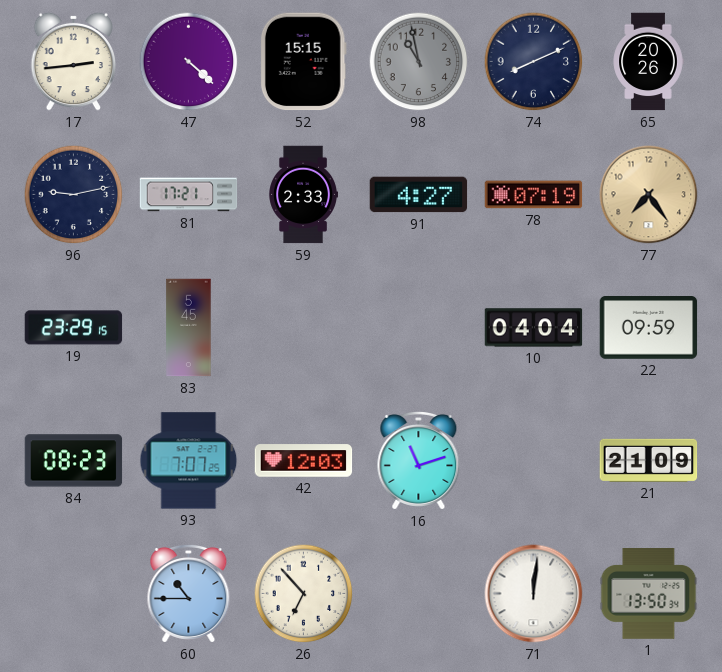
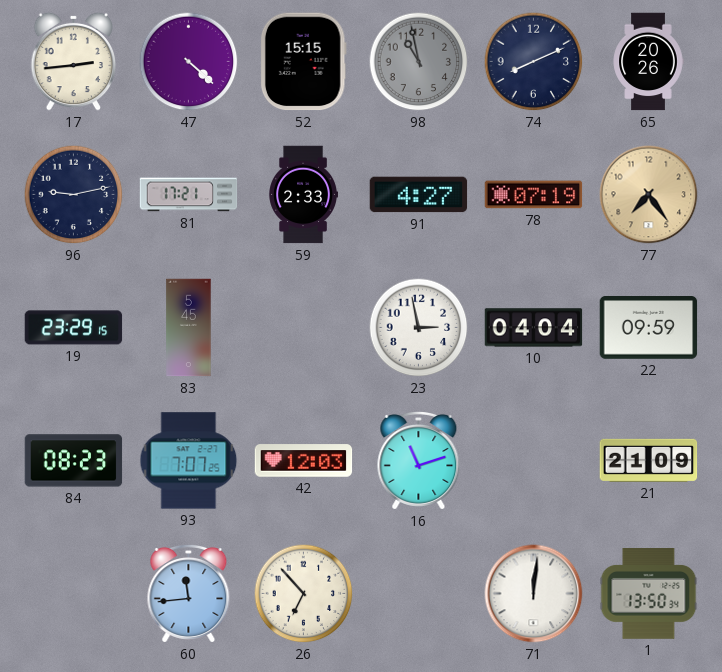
23: none -> 2:58
60: 10:45 -> 11:44
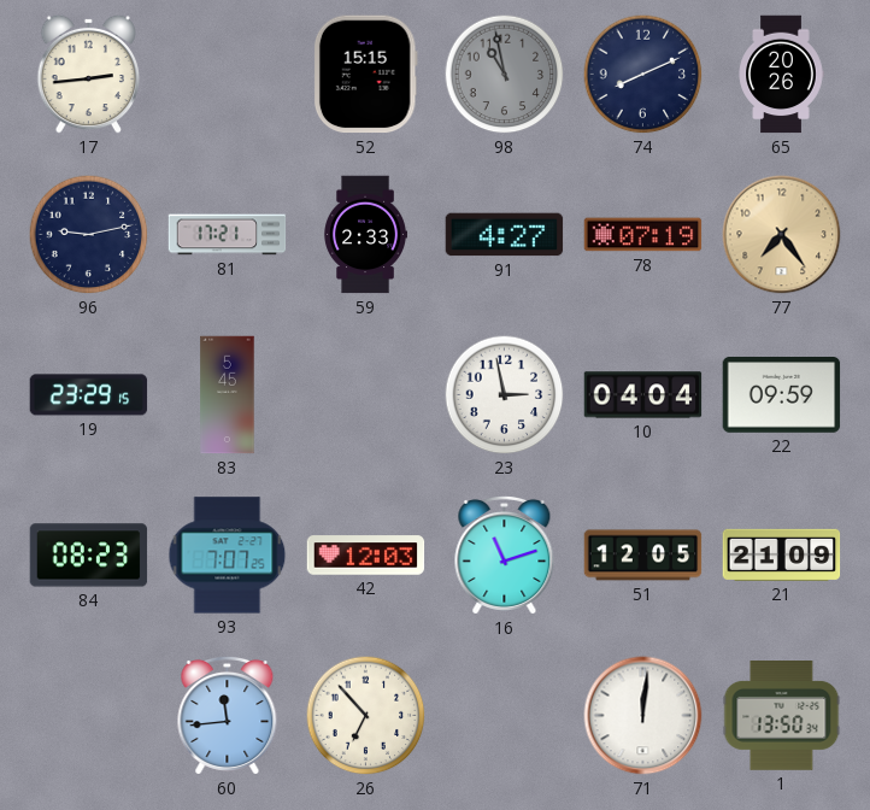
47: 4:22 -> none
51: none -> 12:05
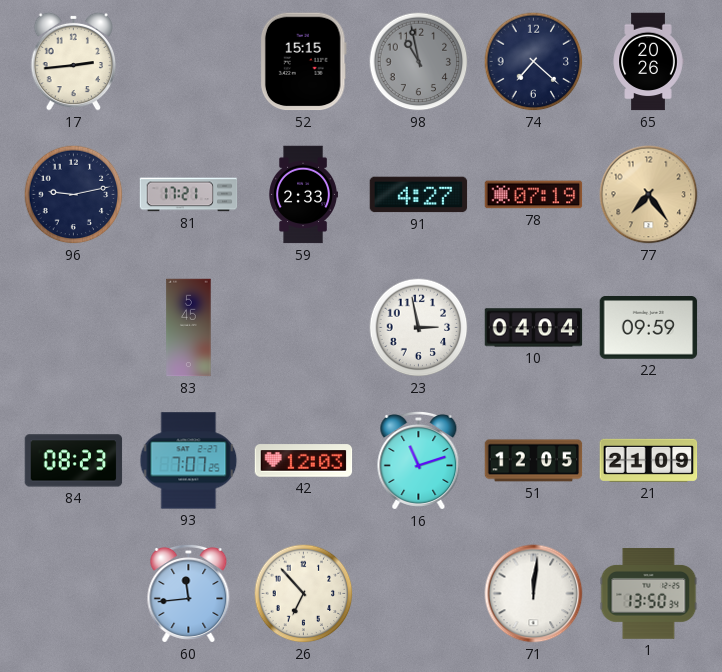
74: 8:11 -> 7:22
19: 23:29 -> none
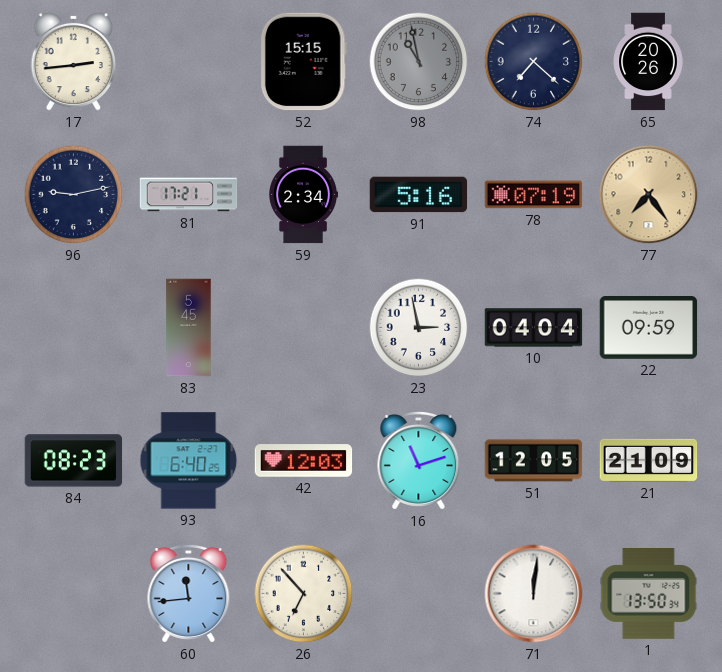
59: 2:33 -> 2:34
91: 4:27 -> 5:16
93: 7:07 -> 6:40
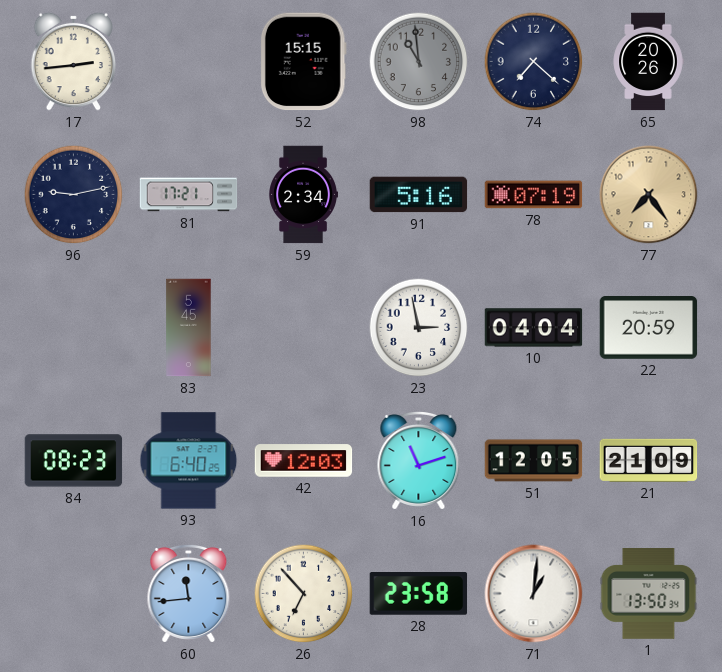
98: 10:58 -> 10:59
22: 09:59 -> 20:59
28: none -> 23:58
71: 12:01 -> 1:01
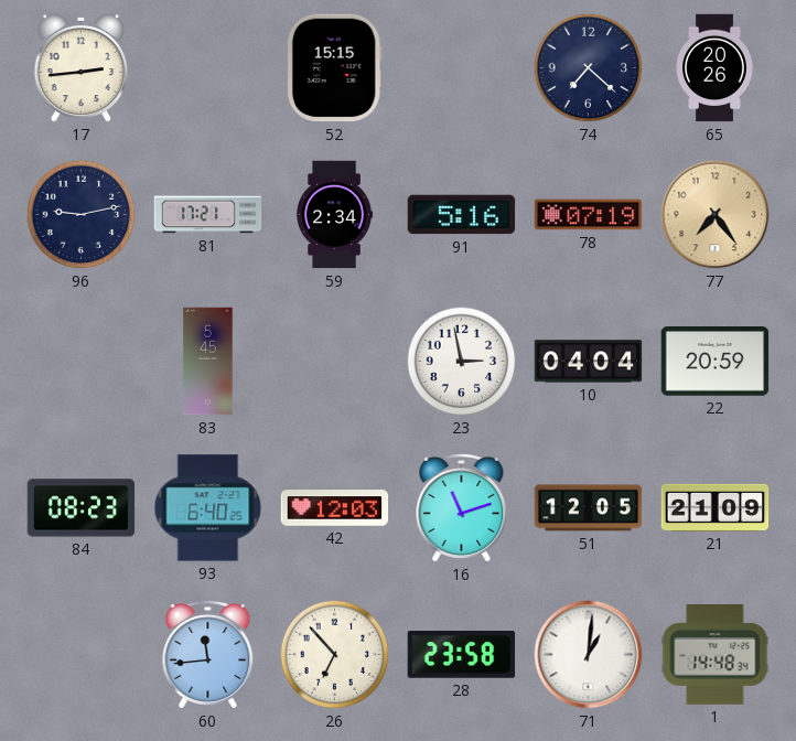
98: 10:59 -> none
1: 13:50 -> 14:48
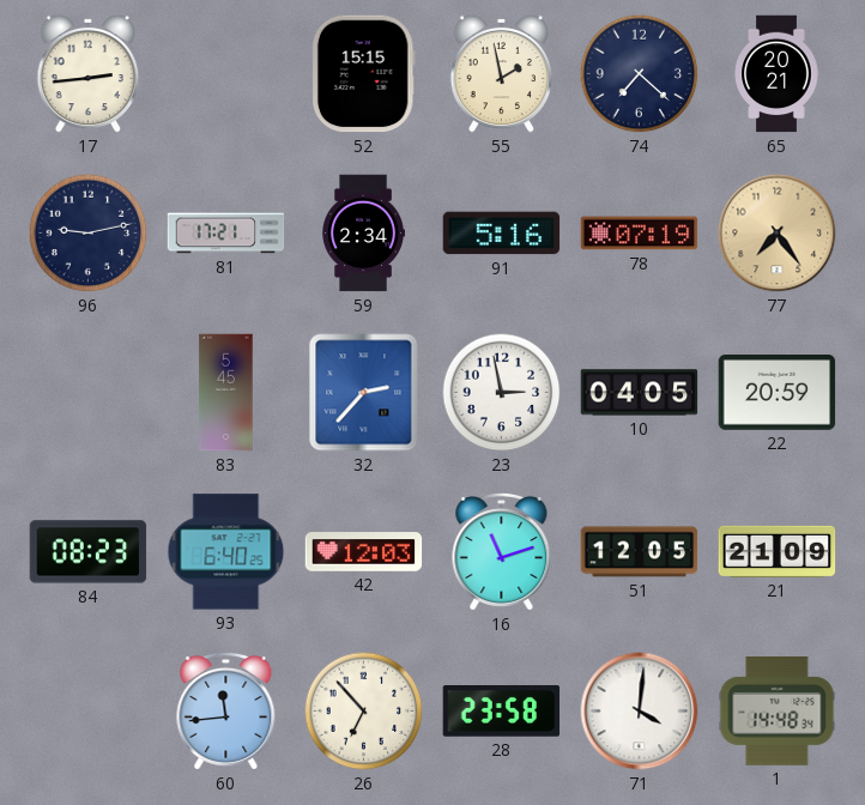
55: none -> 1:58
65: 20:26 -> 20:21
32: none -> 2:37
10: 04:04 -> 04:05
71: 1:01 -> 4:01
